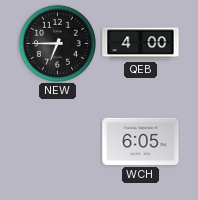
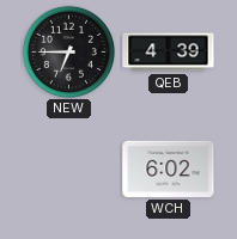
QEB: 4:00 -> 4:39
WCH: 6:05 -> 6:02
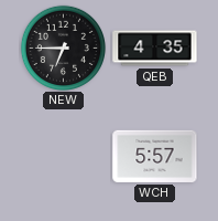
QEB: 4:39 -> 4:35
WCH: 6:02 -> 5:57
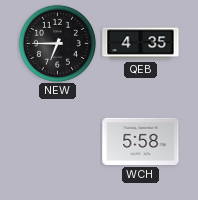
WCH: 5:57 -> 5:58
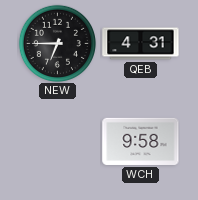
QEB: 4:35 -> 4:31
WCH: 5:58 -> 9:58
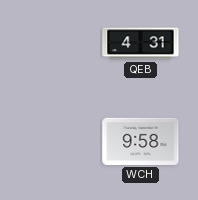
NEW: 6:45 -> none
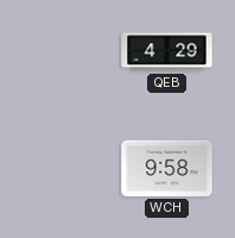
QEB: 4:31 -> 4:29
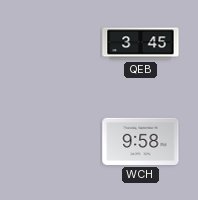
QEB: 4:29 -> 3:45
